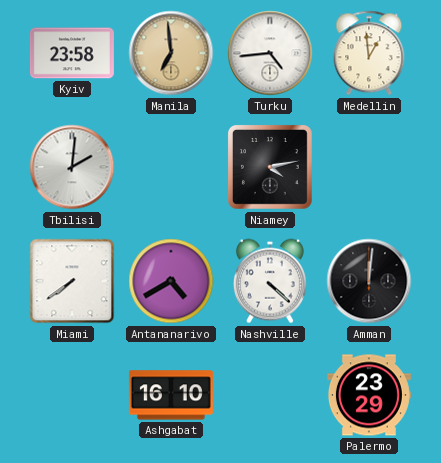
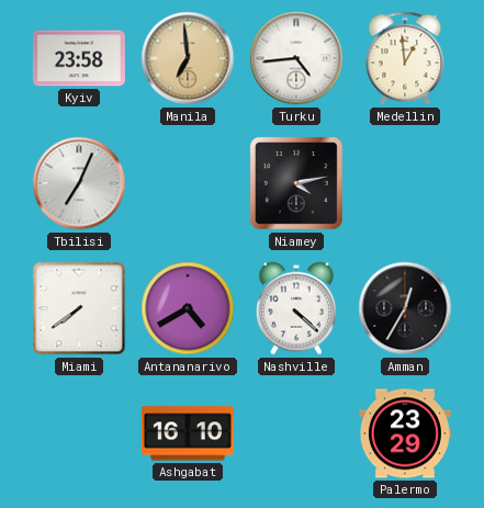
Tbilisi: 2:01 -> 7:04
Amman: 12:01 -> 12:35
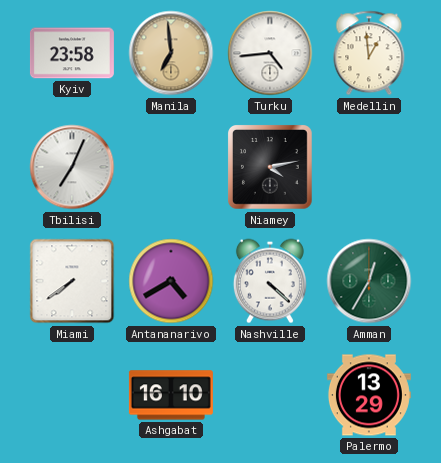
Amman dial: black -> green
Palermo: 23:29 -> 13:29
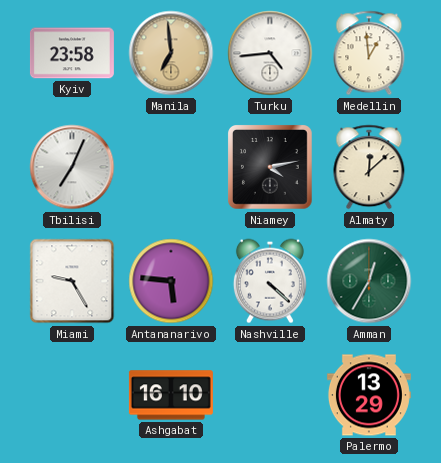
Almaty: none -> 12:08
Miami: 7:39 -> 9:25
Antananarivo: 4:40 -> 5:46
